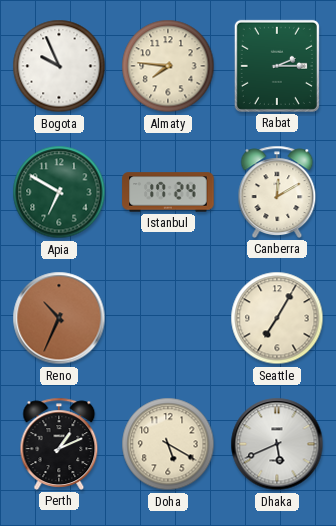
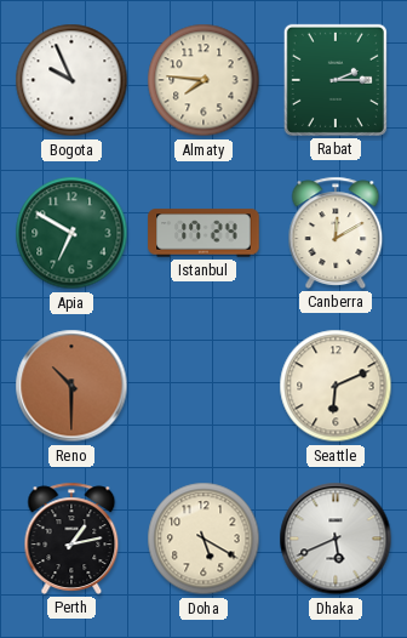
Reno: 10:34 -> 10:30
Seattle: 7:05 -> 6:11
Perth: 1:11 -> 1:13
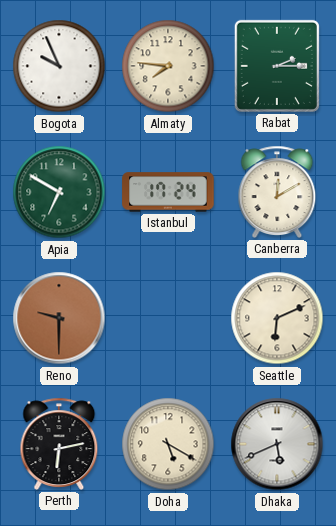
Reno: 10:30 -> 9:30
Perth: 1:13 -> 6:13
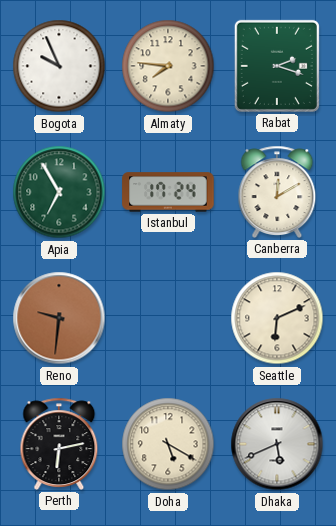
Rabat: 2:15 -> 2:18
Apia: 6:50 -> 6:55
Reno: 9:30 -> 9:31
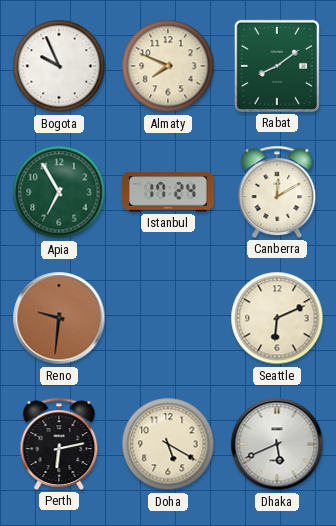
Almaty: 7:46 -> 7:49
Rabat: 2:18 -> 8:09
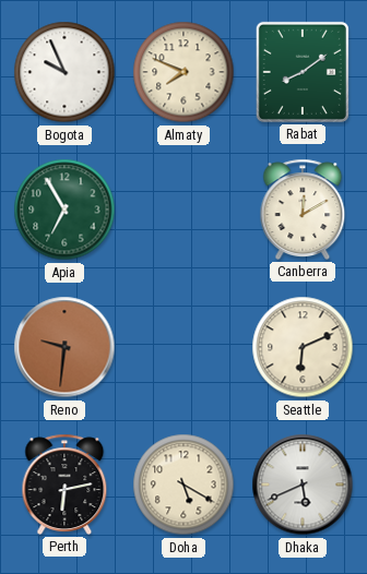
Istanbul: 17:24 -> none
